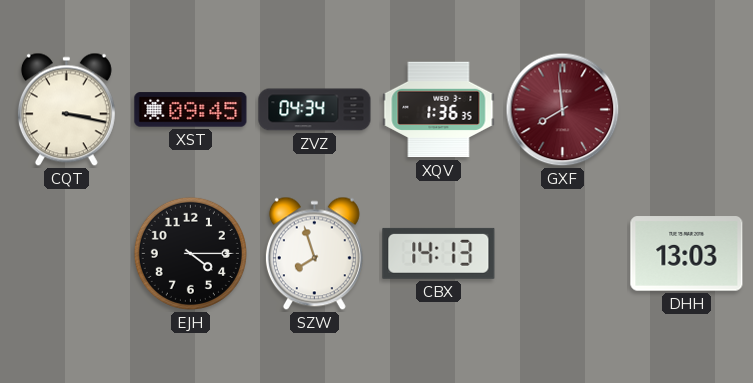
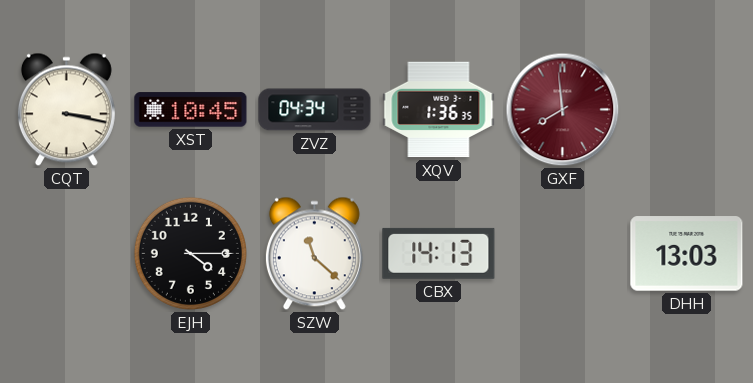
XST: 09:45 -> 10:45
SZW: 7:57 -> 11:22
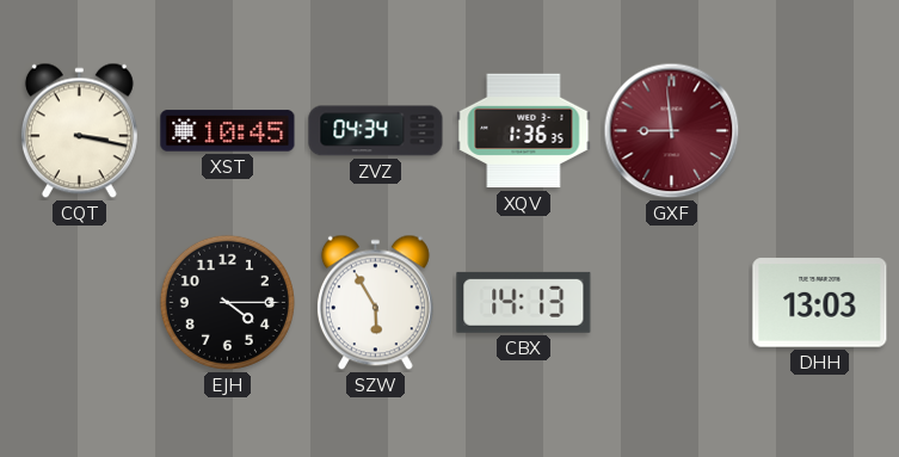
GXF: 7:59 -> 8:59
SZW: 11:22 -> 5:55
